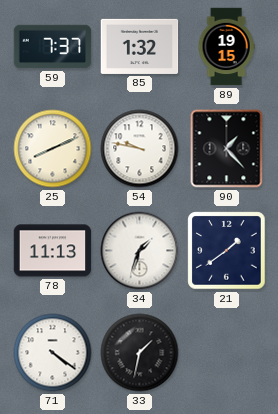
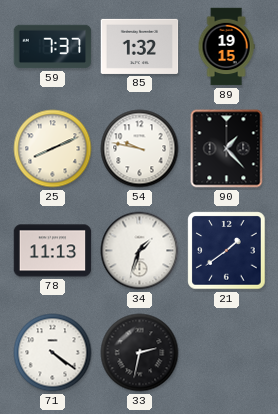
33: 1:32 -> 2:32
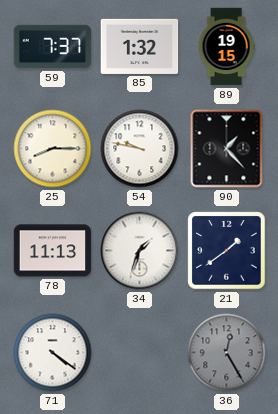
25: 8:11 -> 8:15
33: 2:32 -> none
36: none -> 12:25
